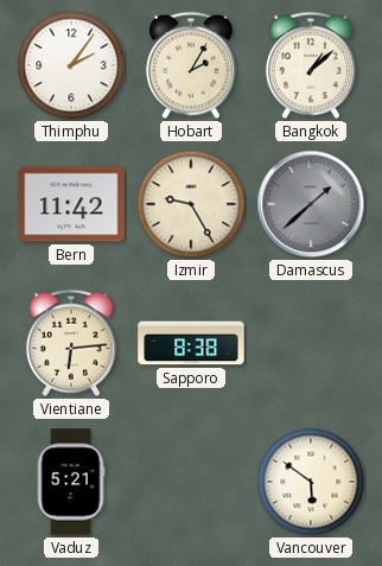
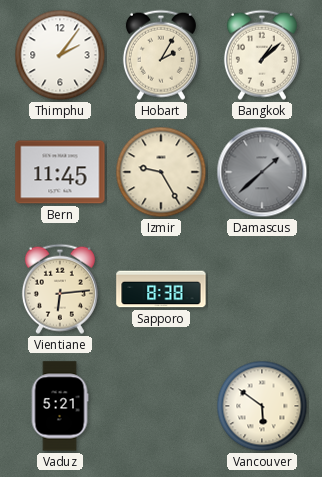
Bern: 11:42 -> 11:45
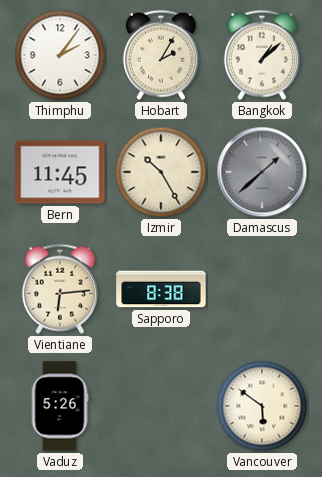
Izmir: 9:25 -> 10:25
Vaduz: 5:21 -> 5:26
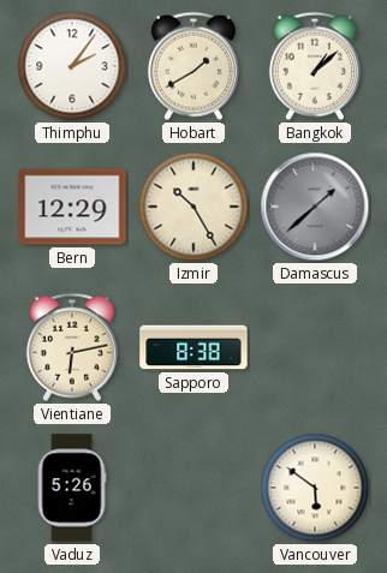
Hobart: 2:05 -> 1:40
Bern: 11:45 -> 12:29
Vientiane: 6:14 -> 6:13
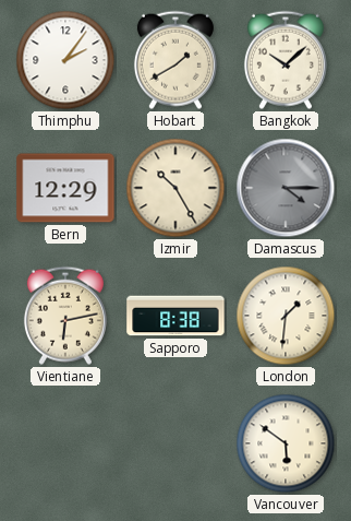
Bangkok: 1:08 -> 10:08
Damascus: 1:38 -> 4:15
London: none -> 1:31
Vaduz: 5:26 -> none
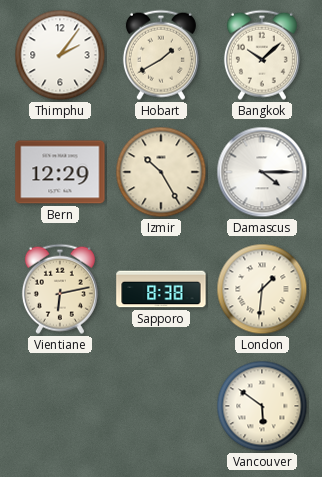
Damascus dial: grey -> white
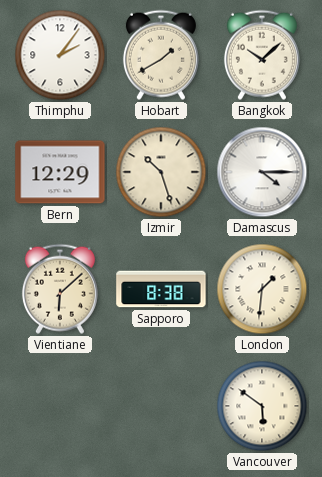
Izmir: 10:25 -> 10:27
Vientiane: 6:13 -> 6:08
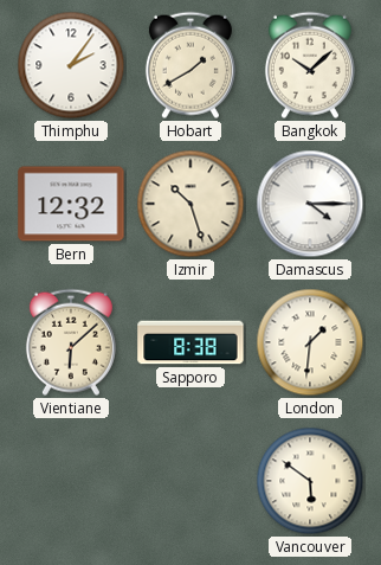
Bern: 12:29 -> 12:32
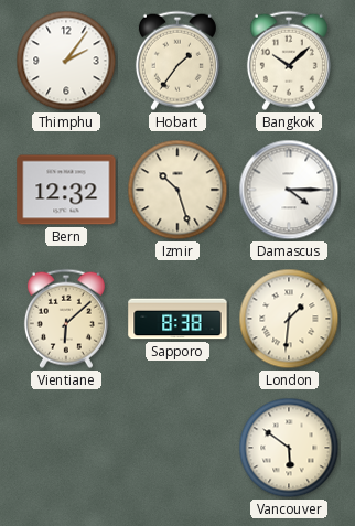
Hobart: 1:40 -> 1:36
